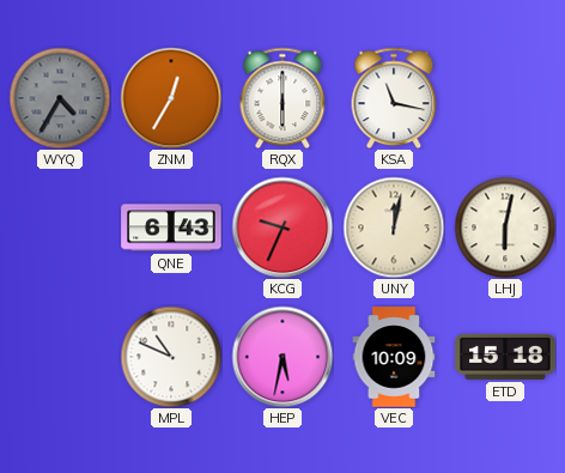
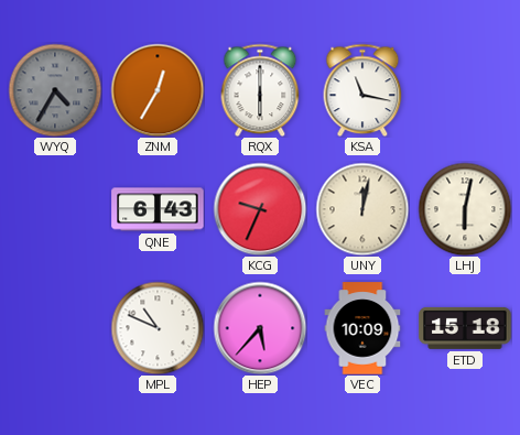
HEP: 5:32 -> 5:37
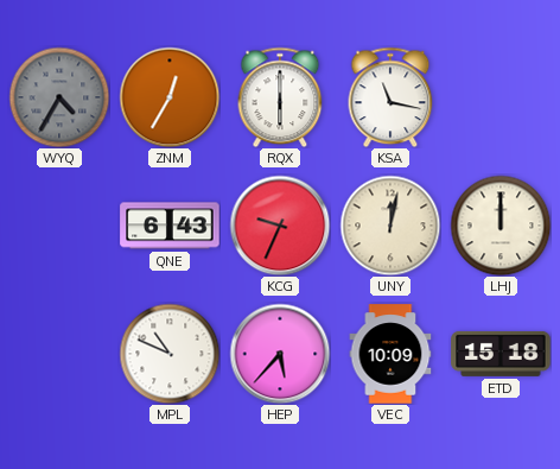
LHJ: 6:02 -> 12:00
